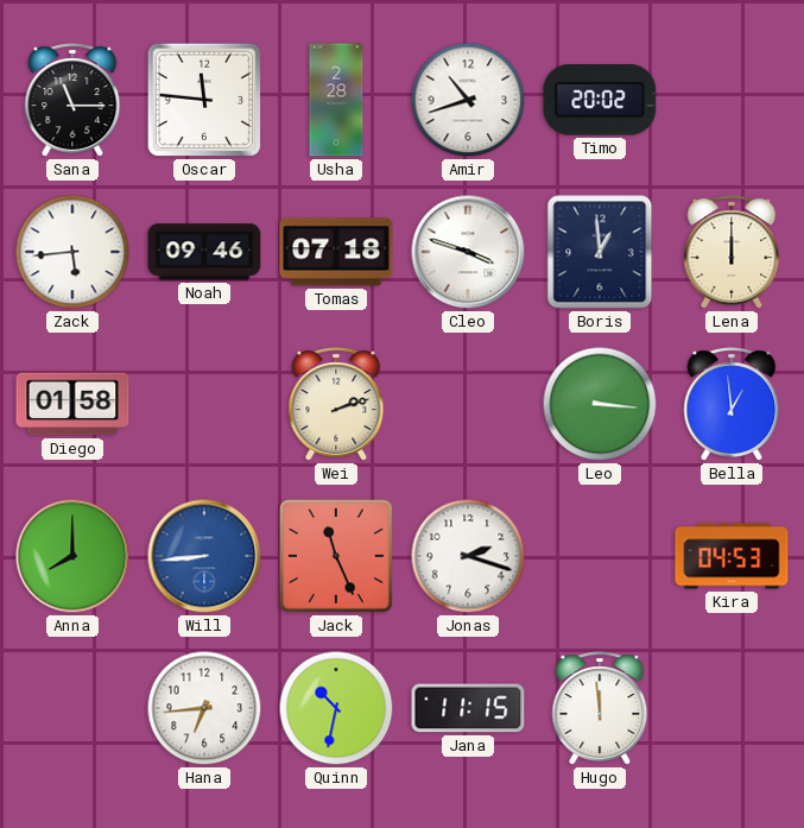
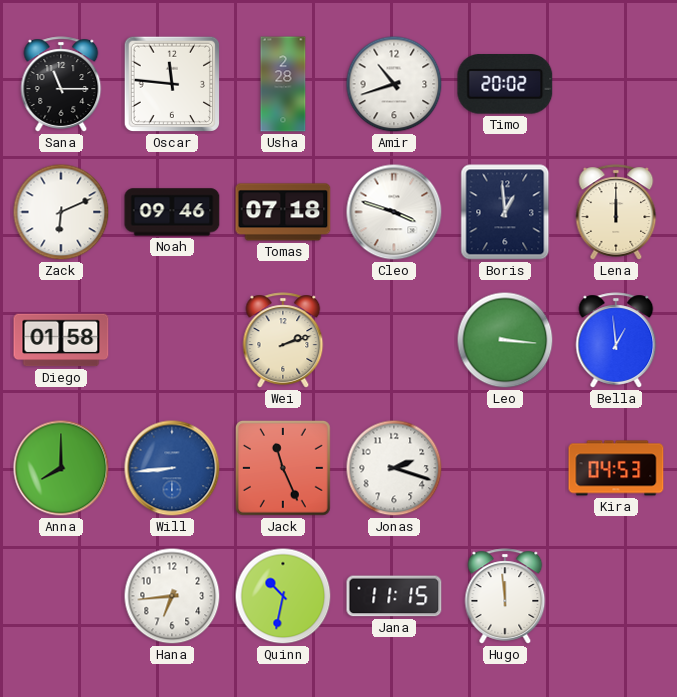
Zack: 5:44 -> 6:11
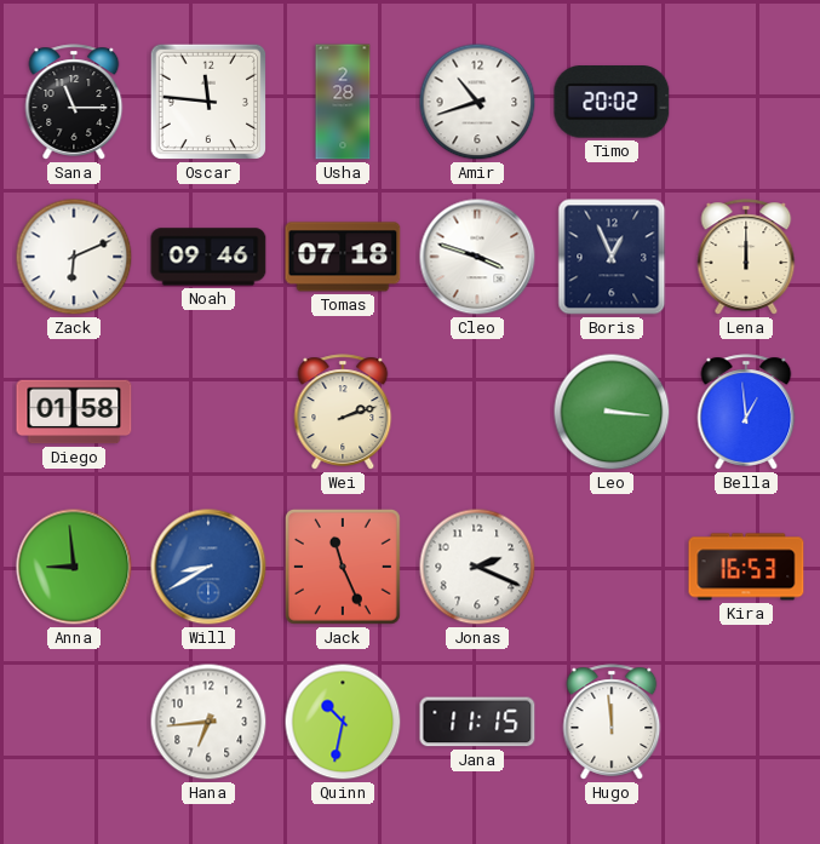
Boris: 12:59 -> 12:56
Anna: 8:00 -> 8:59
Will: 8:44 -> 8:40
Jonas: 2:18 -> 2:19
Kira: 04:53 -> 16:53
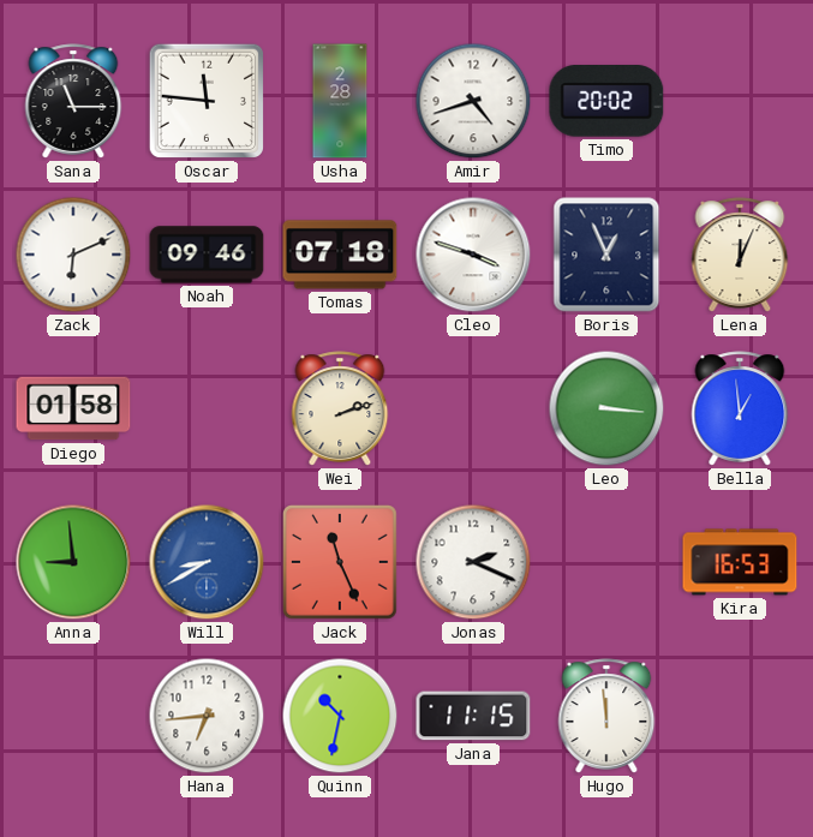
Amir: 10:42 -> 4:42
Lena: 12:00 -> 12:04
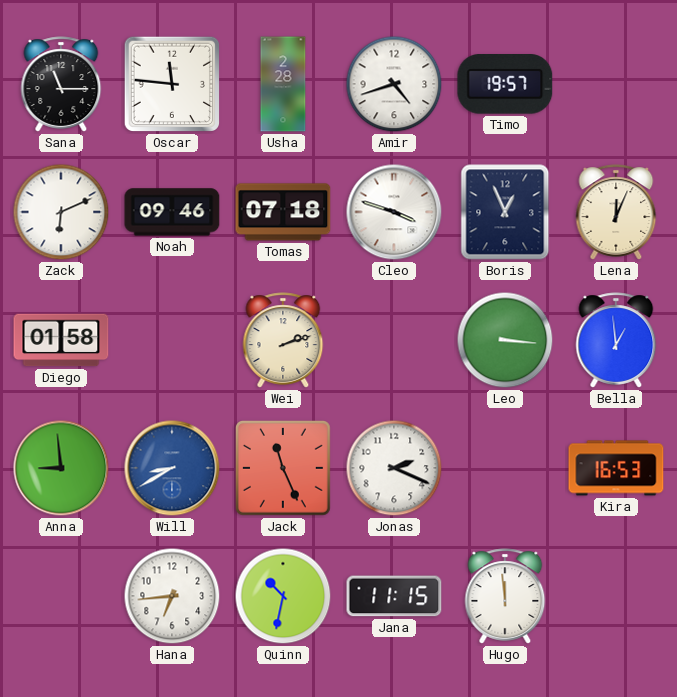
Timo: 20:02 -> 19:57
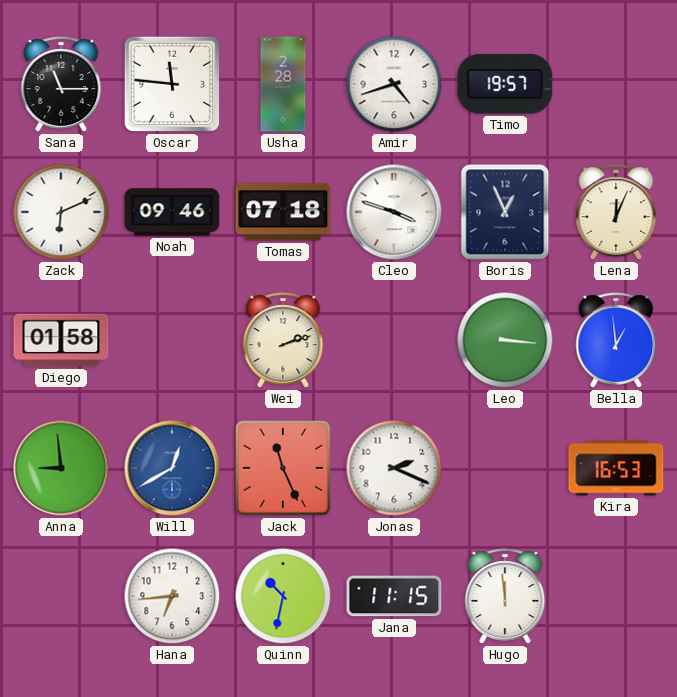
Will: 8:40 -> 12:40
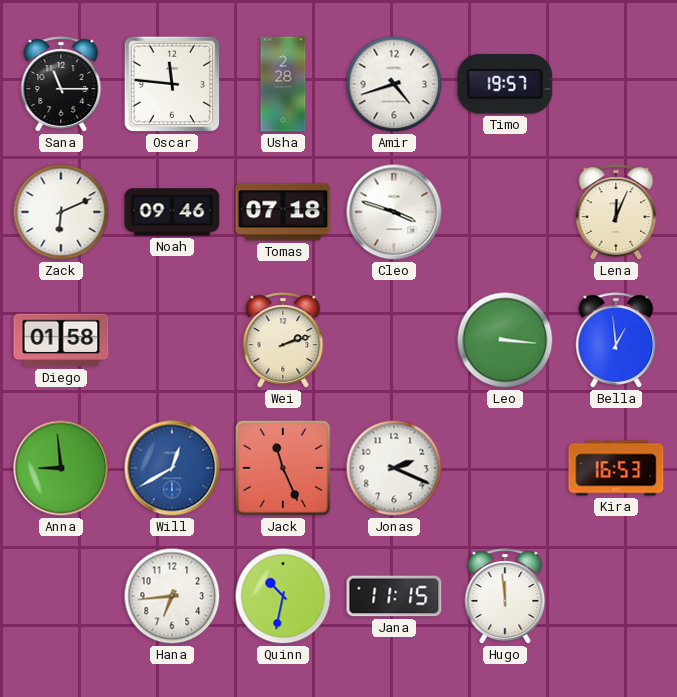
Boris: 12:56 -> none
